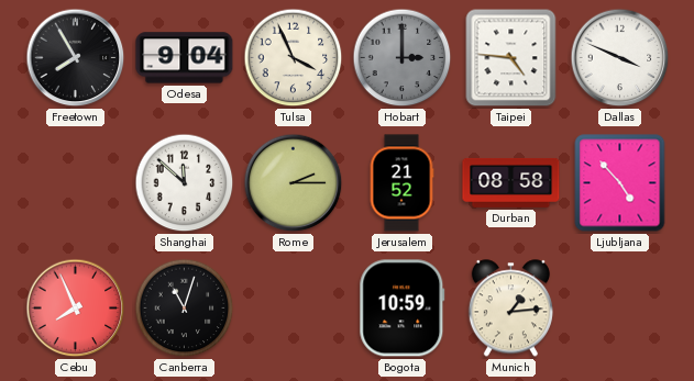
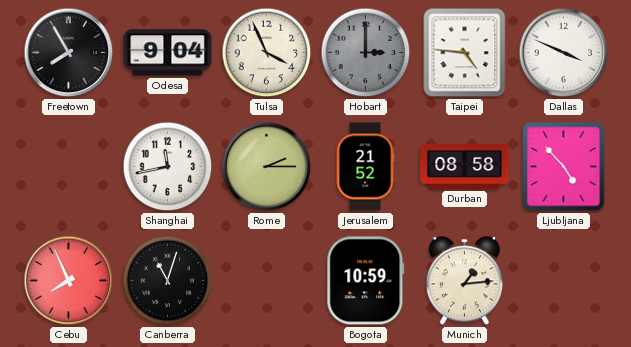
Shanghai: 11:52 -> 11:43
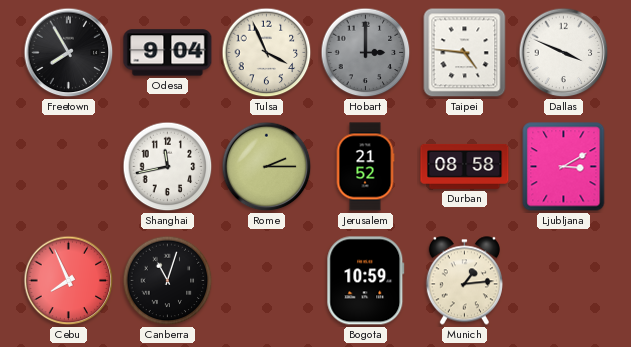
Ljubljana: 4:53 -> 3:10
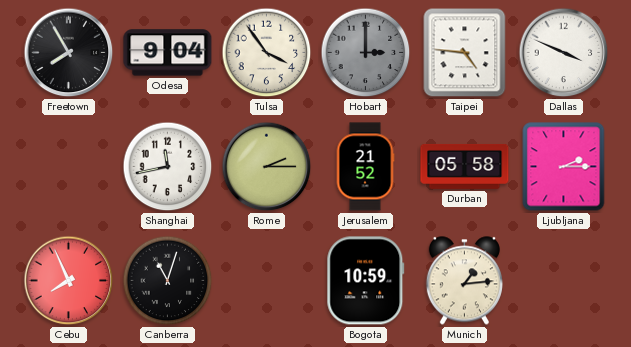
Tulsa: 3:56 -> 3:54
Durban: 08:58 -> 05:58
Ljubljana: 3:10 -> 2:15
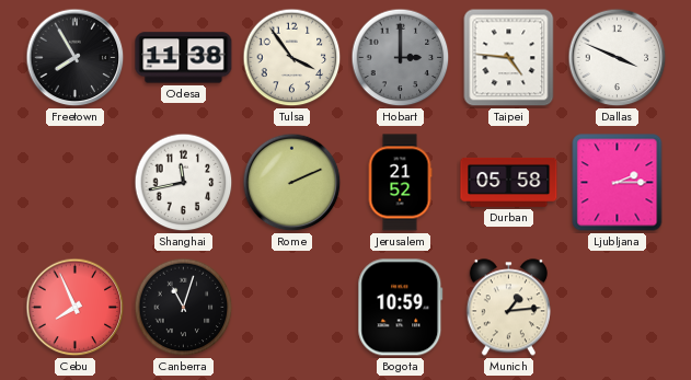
Odesa: 9:04 -> 11:38
Rome: 2:15 -> 2:11
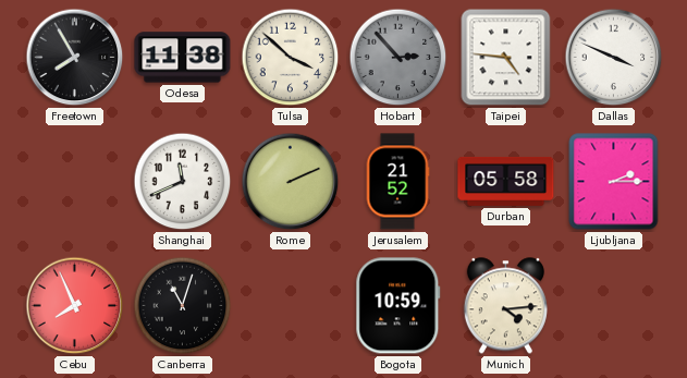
Tulsa: 3:54 -> 3:52
Hobart: 3:00 -> 2:53
Shanghai: 11:43 -> 11:41
Munich: 1:14 -> 4:14
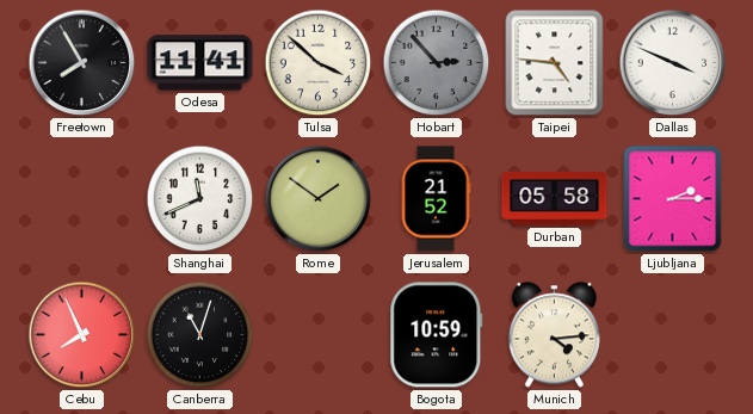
Odesa: 11:38 -> 11:41
Rome: 2:11 -> 1:51
